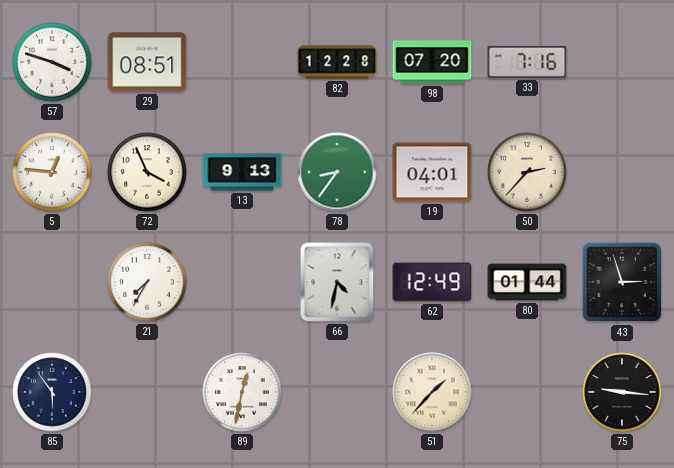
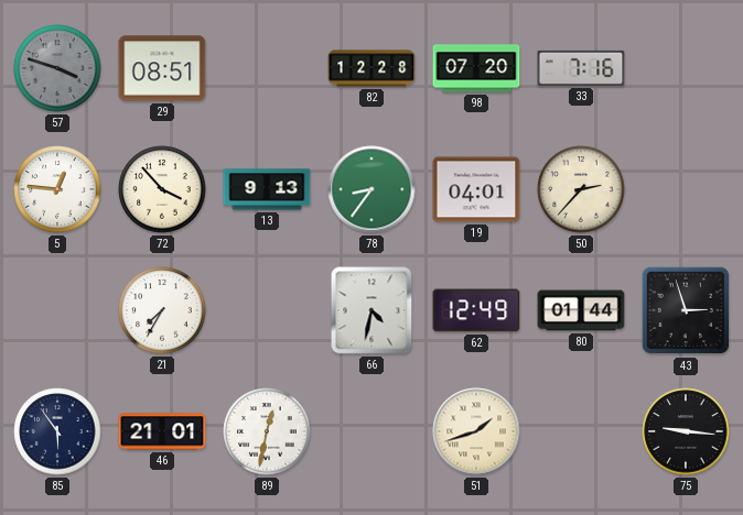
57 dial: white -> grey
72: 3:56 -> 3:53
46: none -> 21:01
51: 1:37 -> 1:42
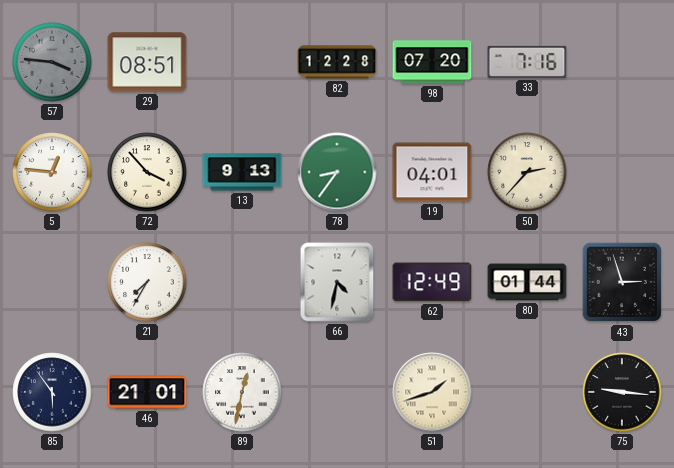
57: 3:48 -> 3:46
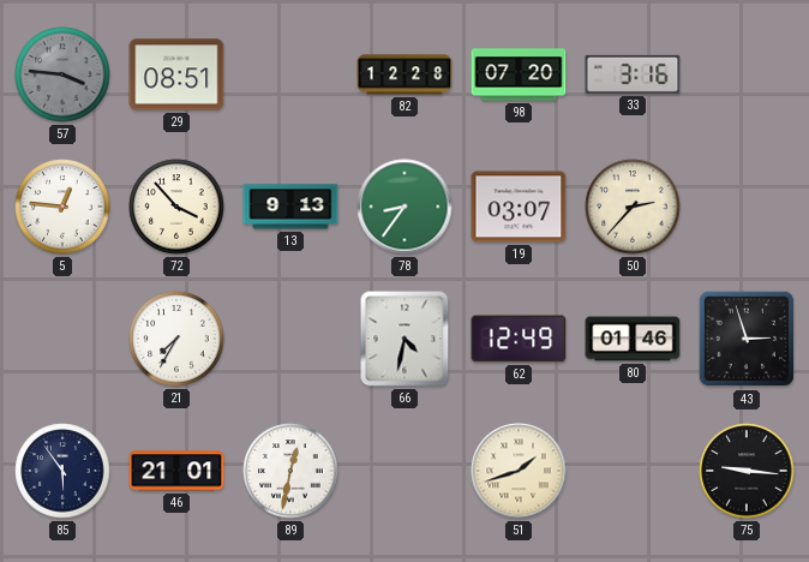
33: 7:16 -> 3:16
19: 04:01 -> 03:07
80: 01:44 -> 01:46
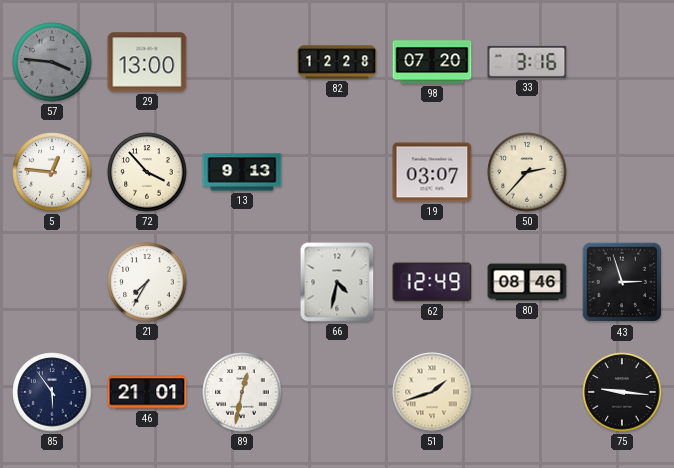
29: 08:51 -> 13:00
78: 8:36 -> none
80: 01:46 -> 08:46
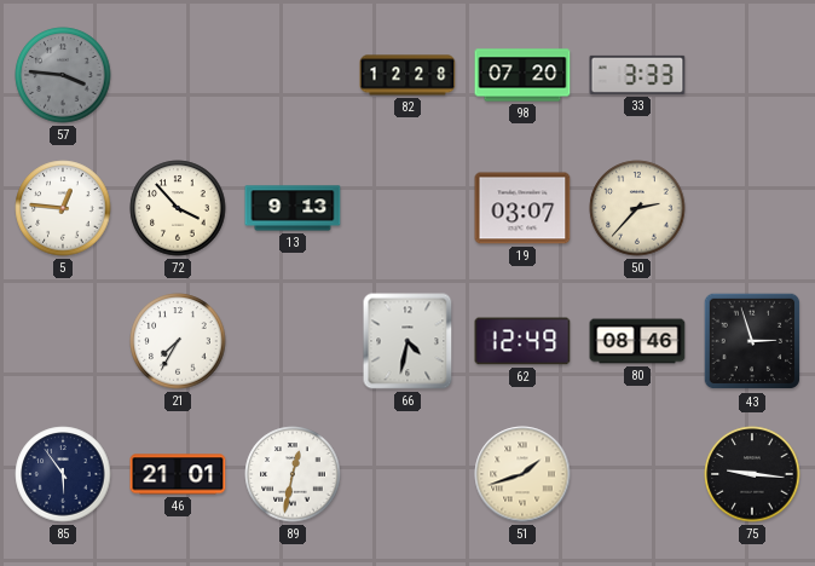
29: 13:00 -> none
33: 3:16 -> 3:33
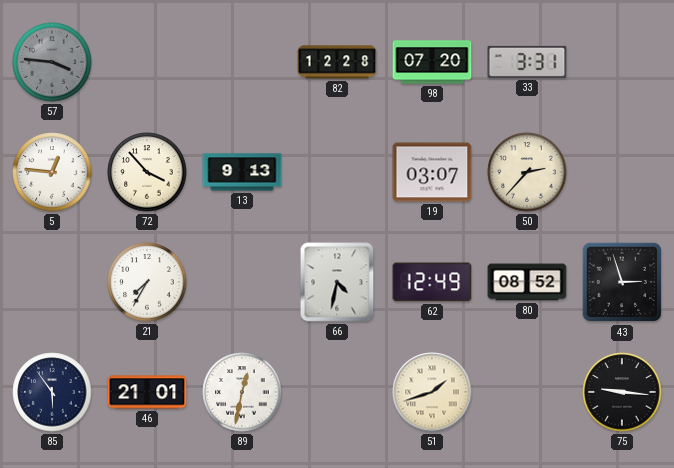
33: 3:33 -> 3:31
80: 08:46 -> 08:52
